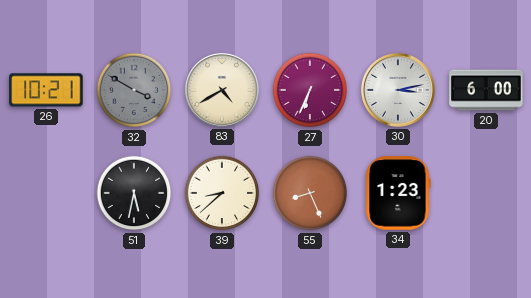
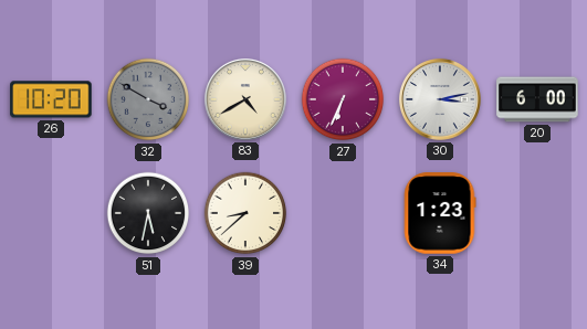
26: 10:21 -> 10:20
55: 8:26 -> none
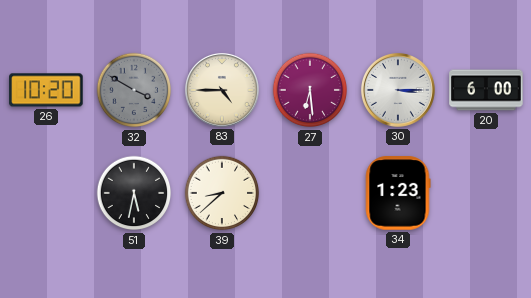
83: 4:40 -> 4:45
27: 6:34 -> 6:29
30: 3:13 -> 3:15
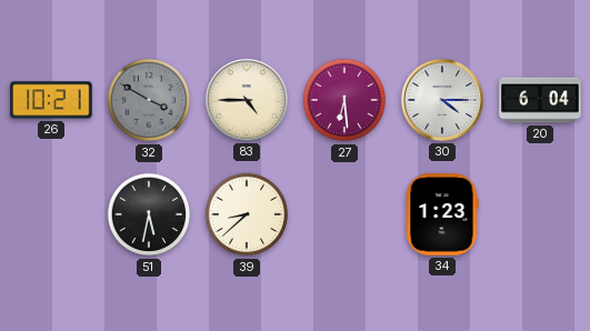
26: 10:20 -> 10:21
30: 3:15 -> 4:15
20: 6:00 -> 6:04
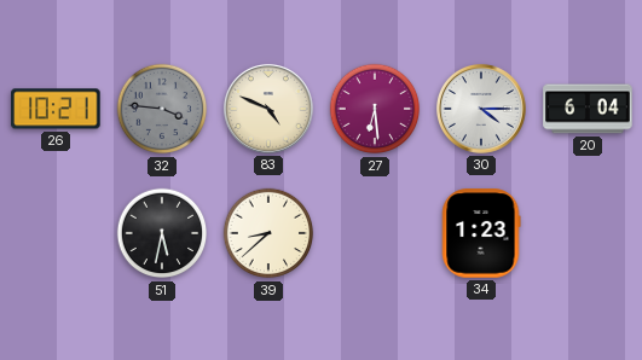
32: 3:50 -> 3:46
83: 4:45 -> 4:49
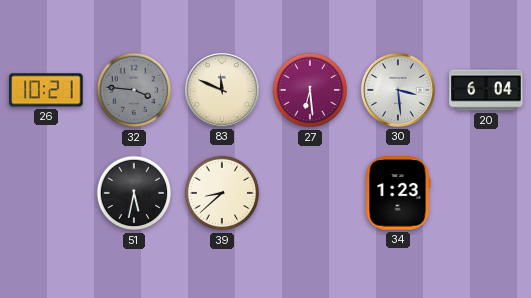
83: 4:49 -> 11:49
30: 4:15 -> 3:29
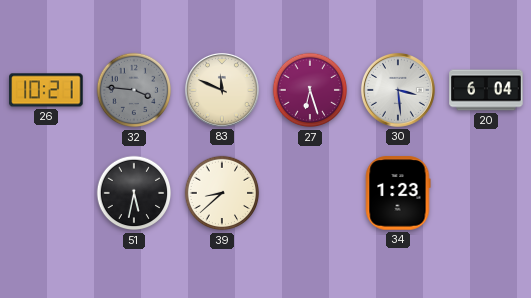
27: 6:29 -> 6:27
